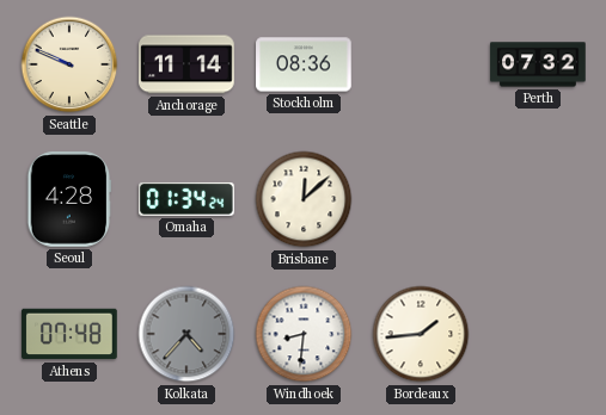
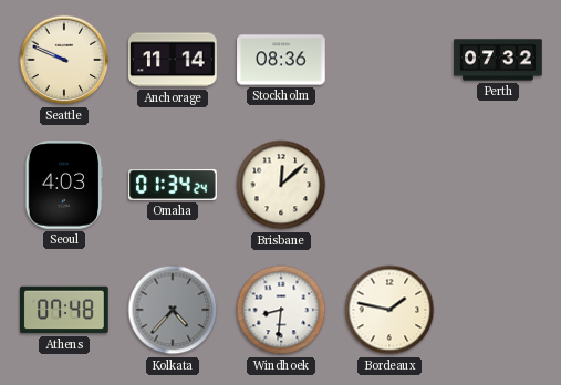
Seoul: 4:28 -> 4:03
Bordeaux: 1:44 -> 1:47
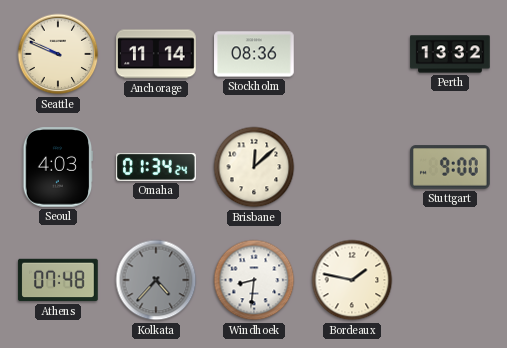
Perth: 07:32 -> 13:32
Stuttgart: none -> 9:00
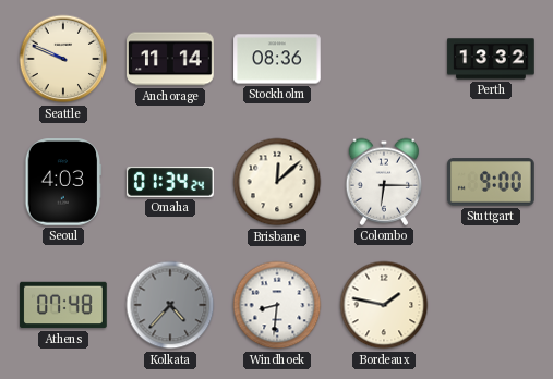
Colombo: none -> 6:15
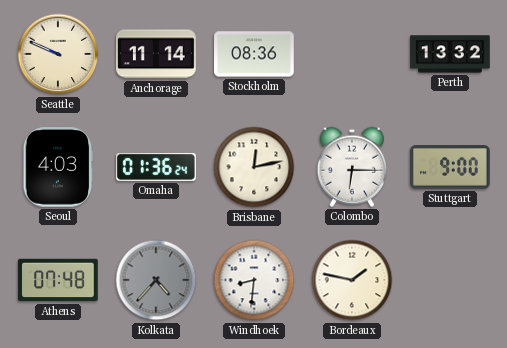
Omaha: 01:34 -> 01:36
Brisbane: 12:08 -> 12:13
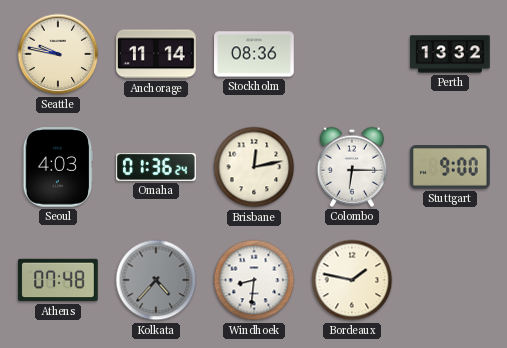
Seattle: 9:49 -> 9:47
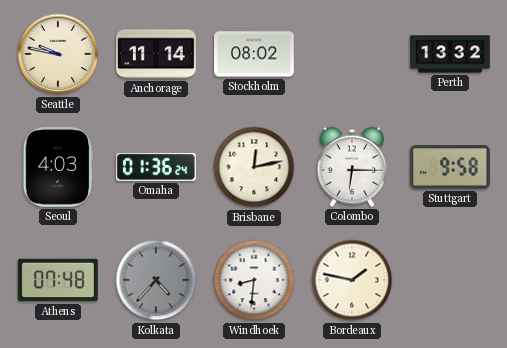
Stockholm: 08:36 -> 08:02
Stuttgart: 9:00 -> 9:58
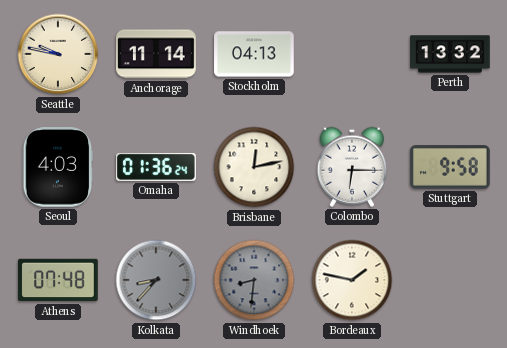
Stockholm: 08:02 -> 04:13
Kolkata: 4:37 -> 8:37
Windhoek dial: white -> grey
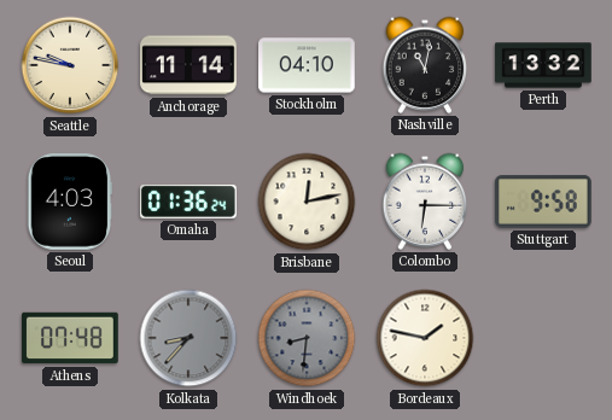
Stockholm: 04:13 -> 04:10
Nashville: none -> 11:02
